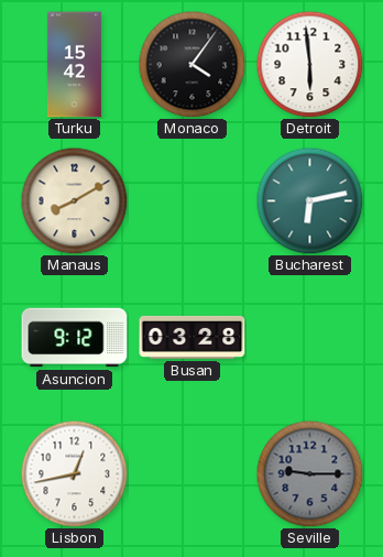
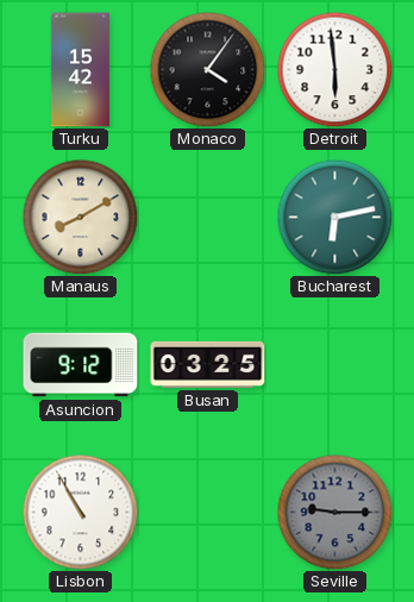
Busan: 03:28 -> 03:25
Lisbon: 12:43 -> 10:55
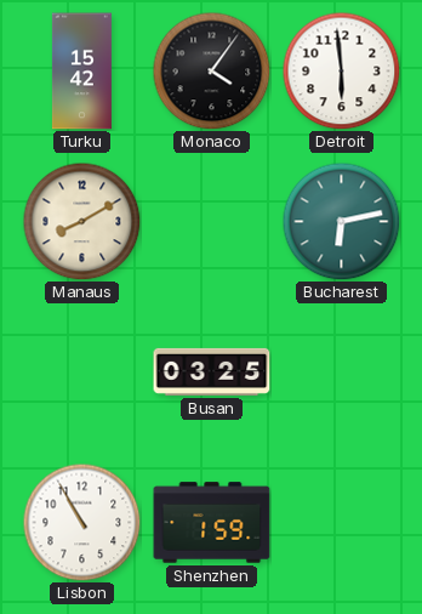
Asuncion: 9:12 -> none
Shenzhen: none -> 1:59
Seville: 9:15 -> none
